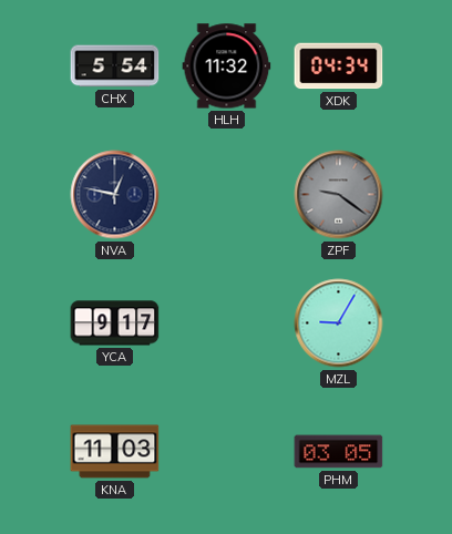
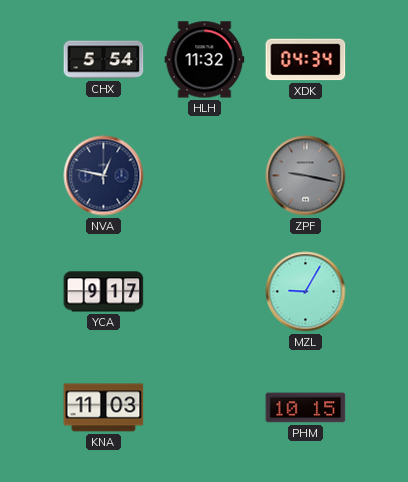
ZPF: 9:21 -> 9:17
PHM: 03:05 -> 10:15
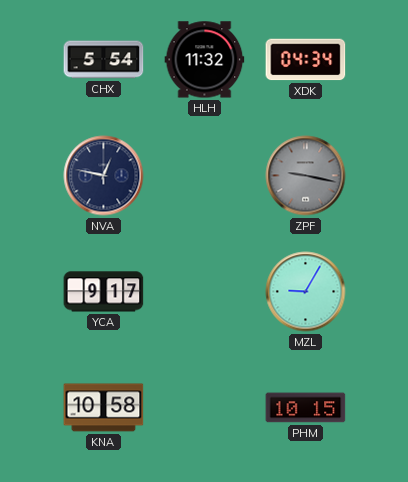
KNA: 11:03 -> 10:58
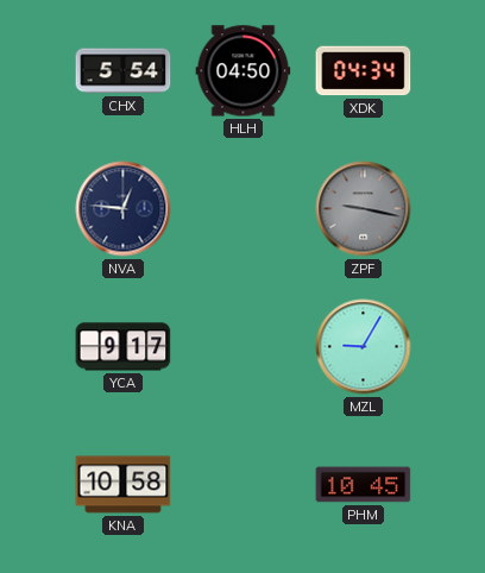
HLH: 11:32 -> 04:50
NVA: 12:47 -> 12:46
PHM: 10:15 -> 10:45
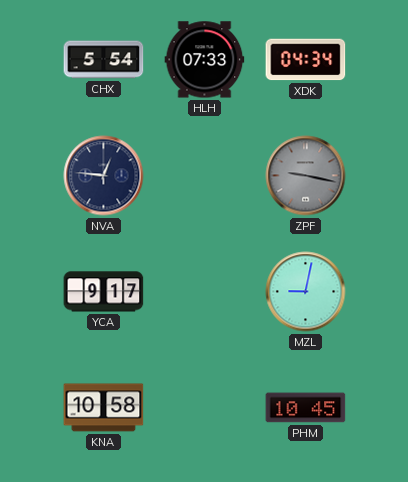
HLH: 04:50 -> 07:33
MZL: 9:05 -> 9:02
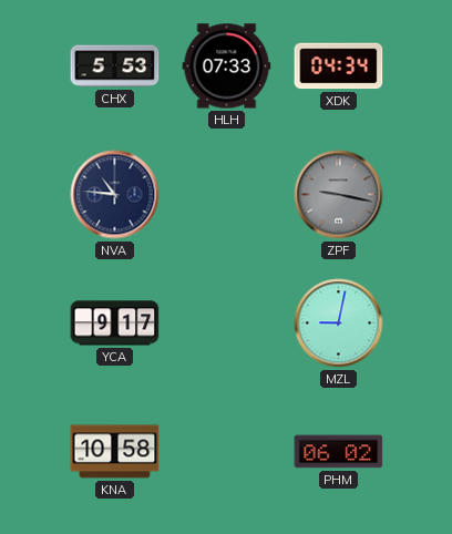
CHX: 5:54 -> 5:53
NVA: 12:46 -> 10:46
PHM: 10:45 -> 06:02
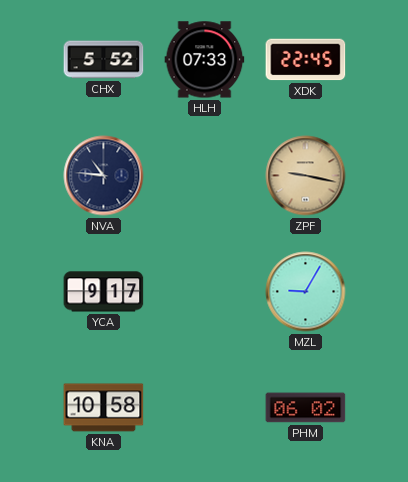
CHX: 5:53 -> 5:52
XDK: 04:34 -> 22:45
ZPF dial: grey -> champagne
MZL: 9:02 -> 9:05
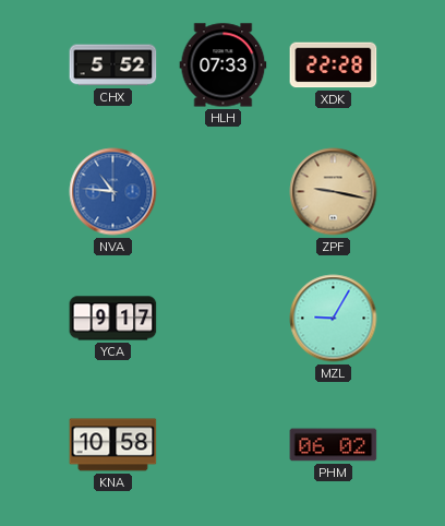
XDK: 22:45 -> 22:28
NVA dial: navy -> blue
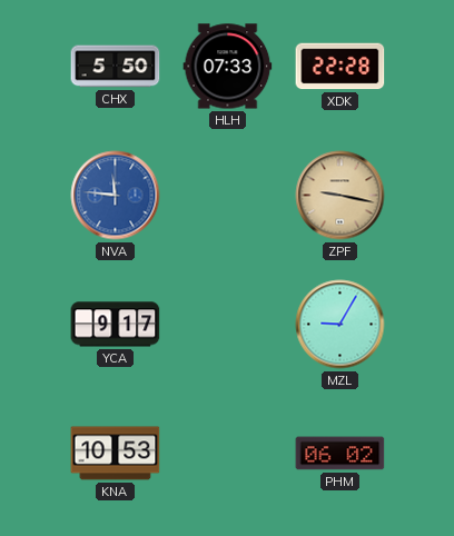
CHX: 5:52 -> 5:50
NVA: 10:46 -> 11:46
KNA: 10:58 -> 10:53
